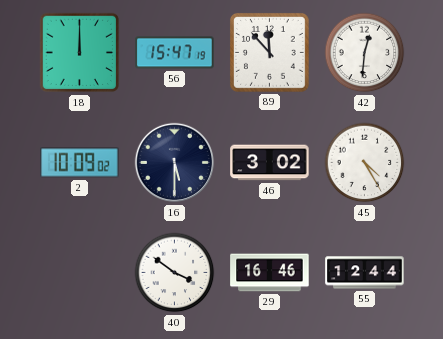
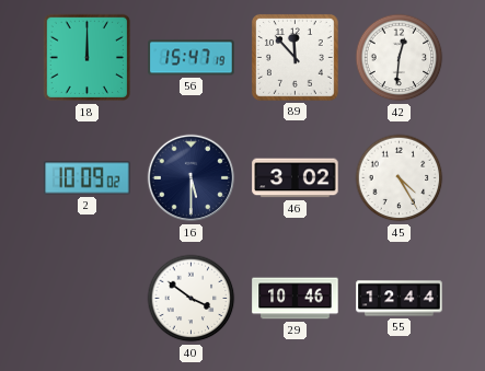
29: 16:46 -> 10:46
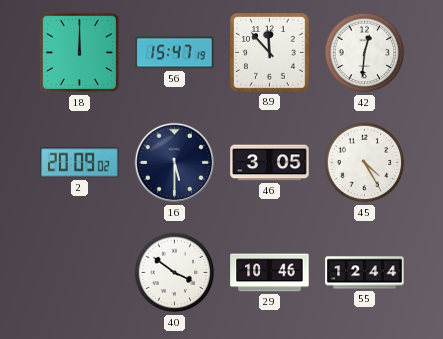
2: 10:09 -> 20:09
46: 3:02 -> 3:05
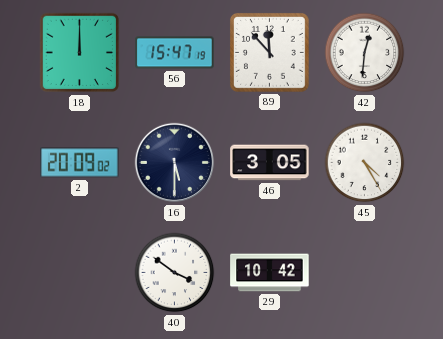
29: 10:46 -> 10:42
55: 12:44 -> none
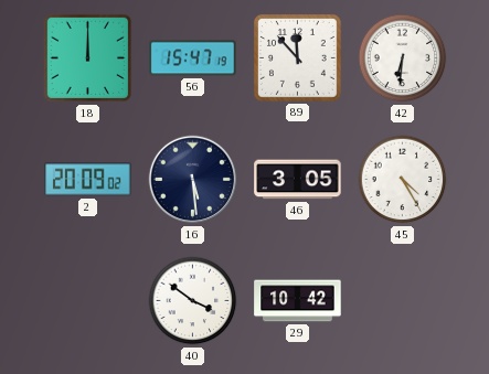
42: 12:31 -> 6:31
16: 5:30 -> 5:29
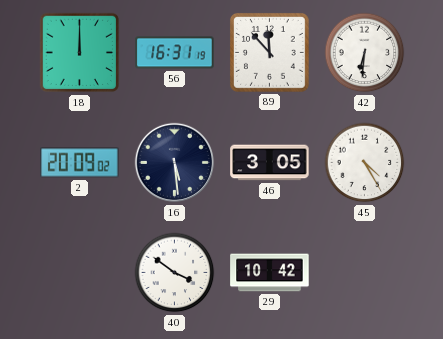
56: 15:47 -> 16:31
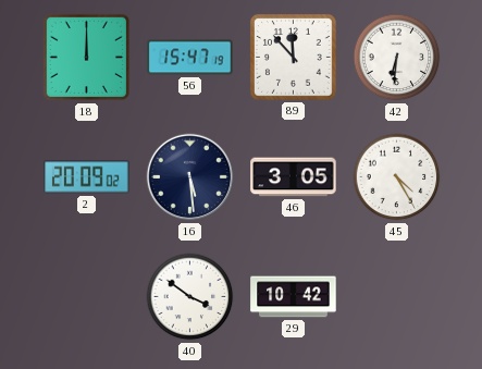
56: 16:31 -> 15:47
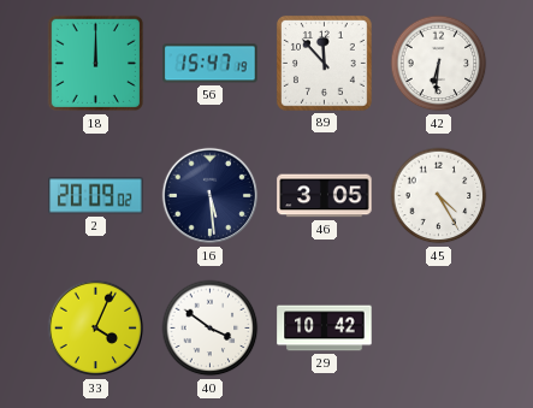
33: none -> 4:04
